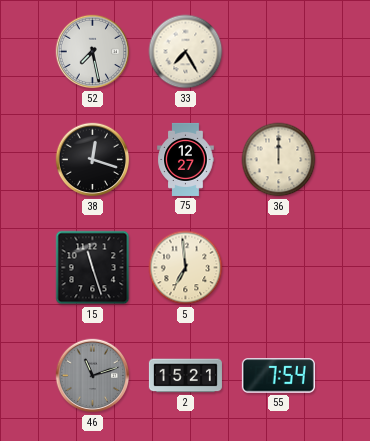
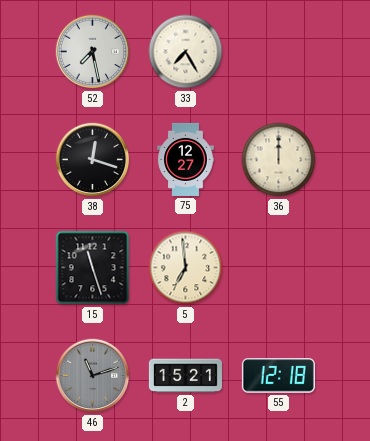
55: 7:54 -> 12:18
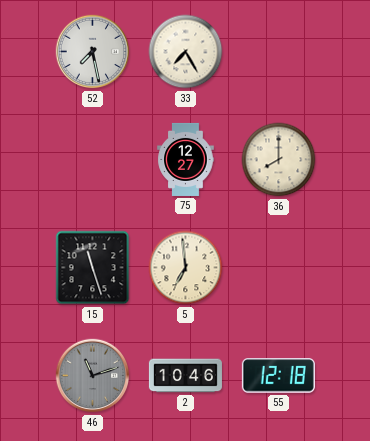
38: 12:18 -> none
36: 12:00 -> 8:00
2: 15:21 -> 10:46
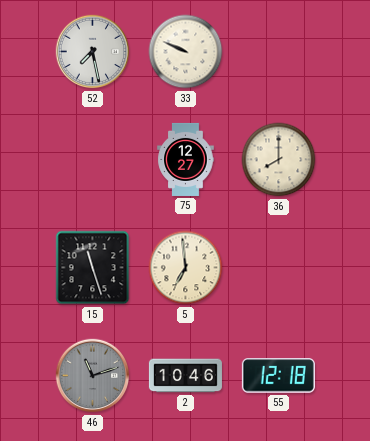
33: 7:25 -> 9:49
